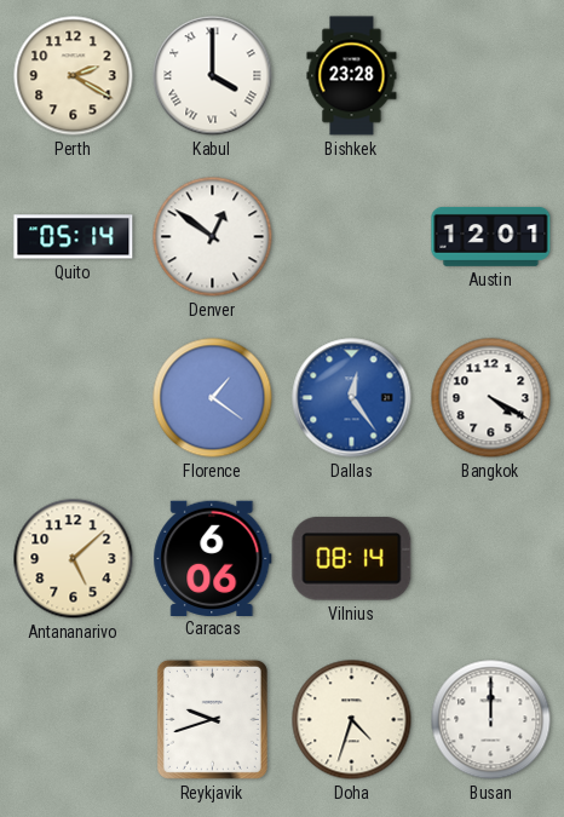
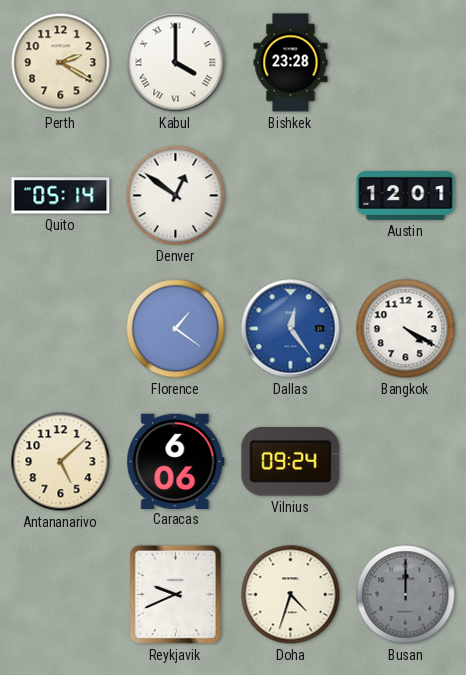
Vilnius: 08:14 -> 09:24
Reykjavik: 9:42 -> 9:41
Busan dial: white -> grey
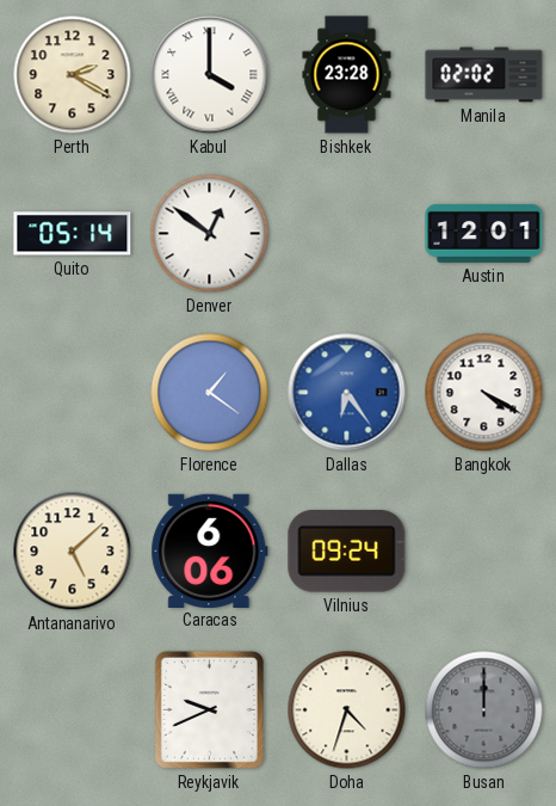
Manila: none -> 02:02
Dallas: 12:24 -> 6:24
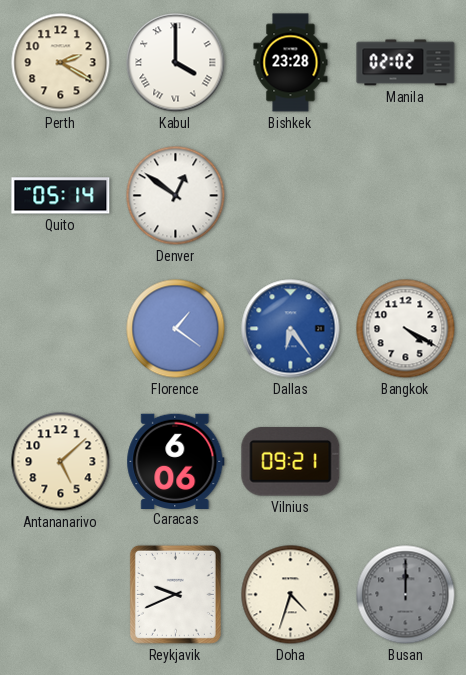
Austin: 12:01 -> none
Vilnius: 09:24 -> 09:21
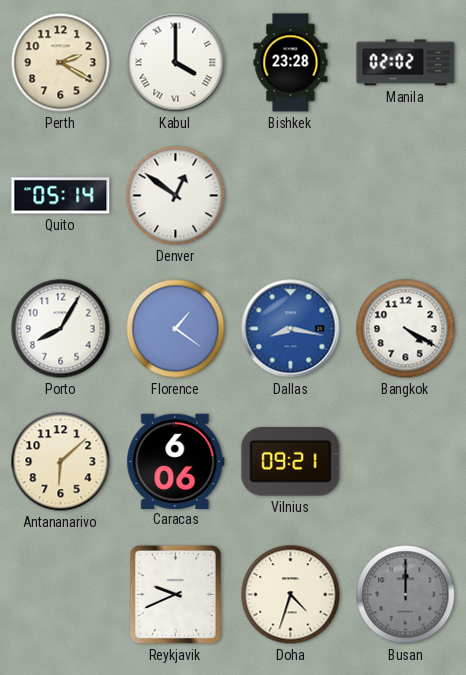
Porto: none -> 8:05
Dallas: 6:24 -> 8:17
Antananarivo: 5:08 -> 6:08
